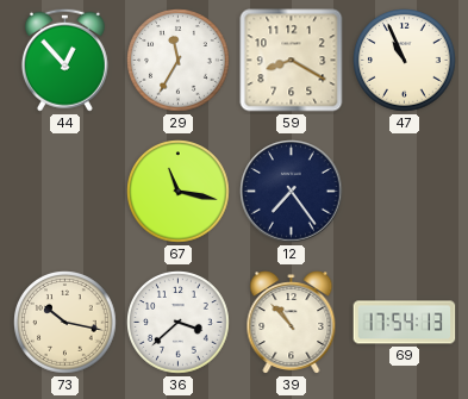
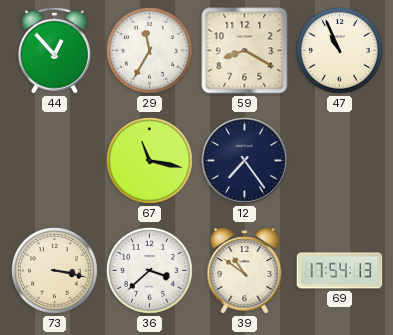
73: 10:17 -> 3:17
39: 10:53 -> 10:51
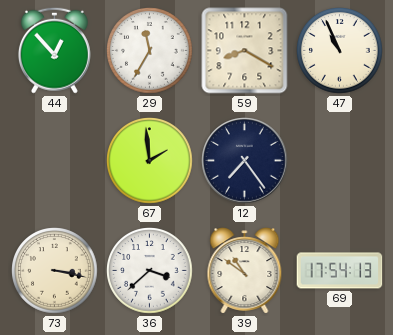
67: 11:17 -> 1:59
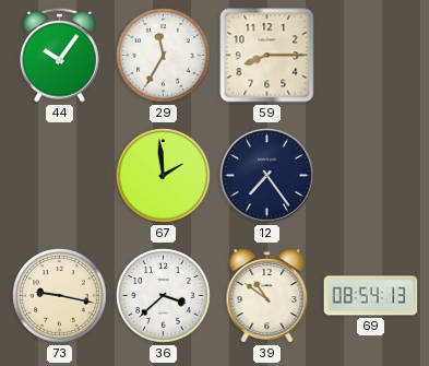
44: 12:53 -> 10:06
59: 8:20 -> 8:15
47: 10:56 -> none
73: 3:17 -> 9:17
69: 17:54 -> 08:54
